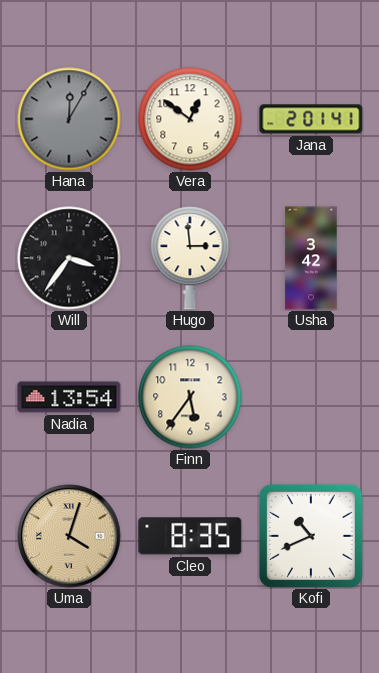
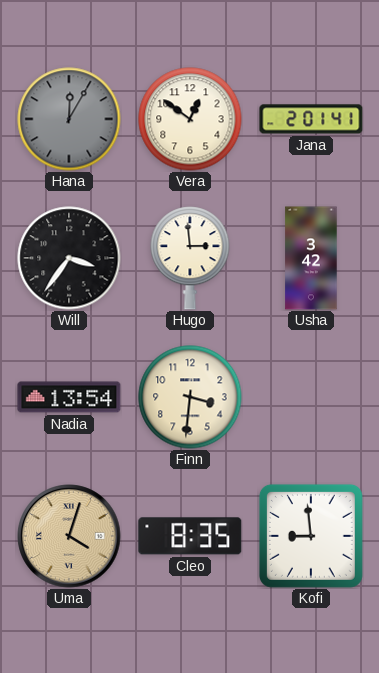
Finn: 5:36 -> 3:31
Kofi: 10:41 -> 8:59
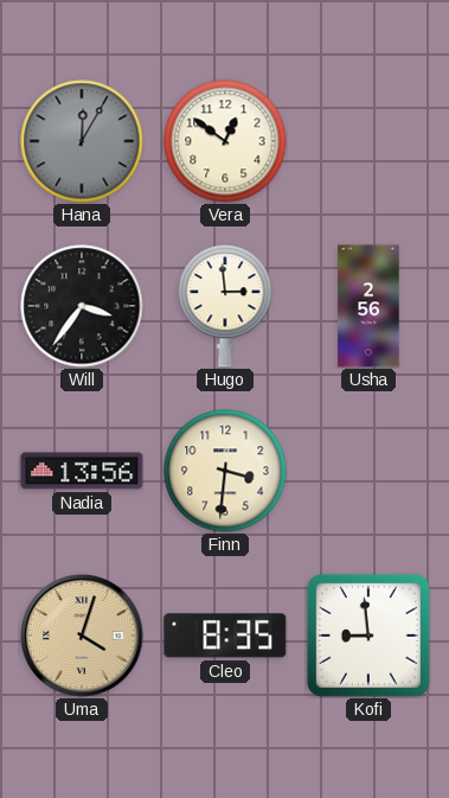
Jana: 2:01 -> none
Usha: 3:42 -> 2:56
Nadia: 13:54 -> 13:56
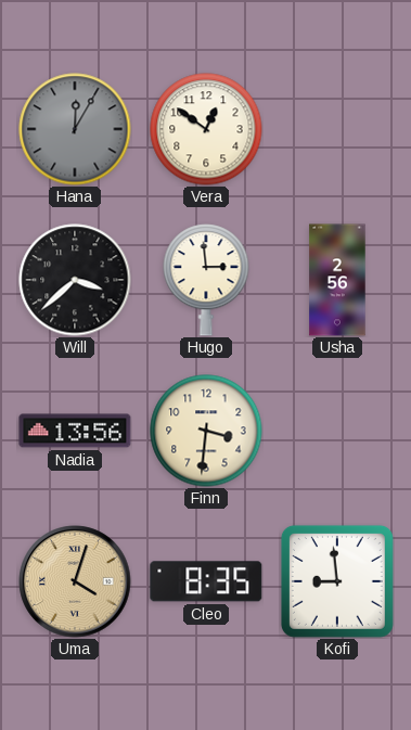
Will: 3:36 -> 3:38
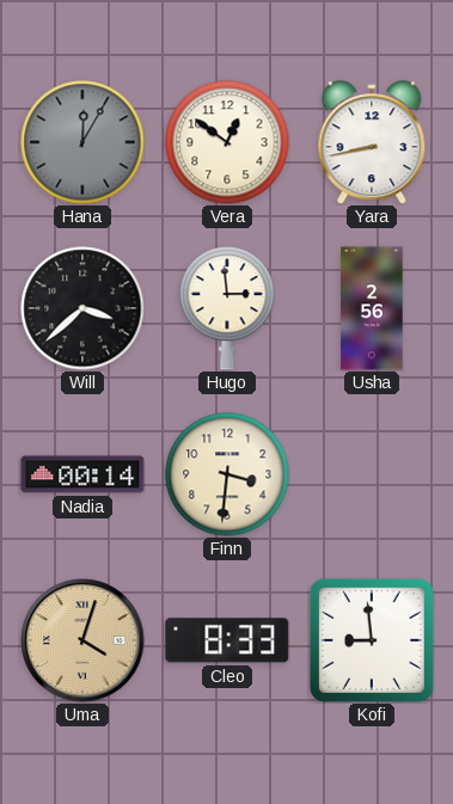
Yara: none -> 8:43
Nadia: 13:56 -> 00:14
Cleo: 8:35 -> 8:33
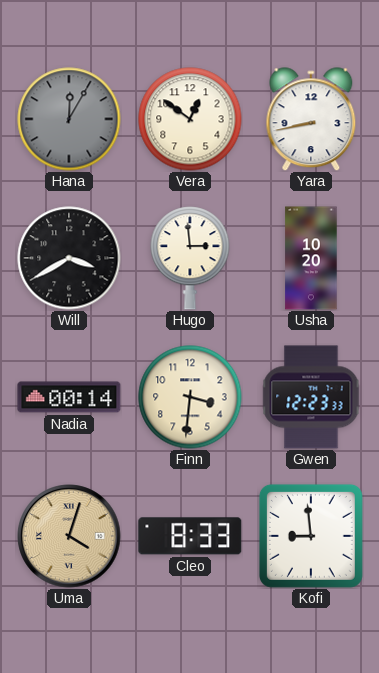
Will: 3:38 -> 3:40
Usha: 2:56 -> 10:20
Gwen: none -> 12:23
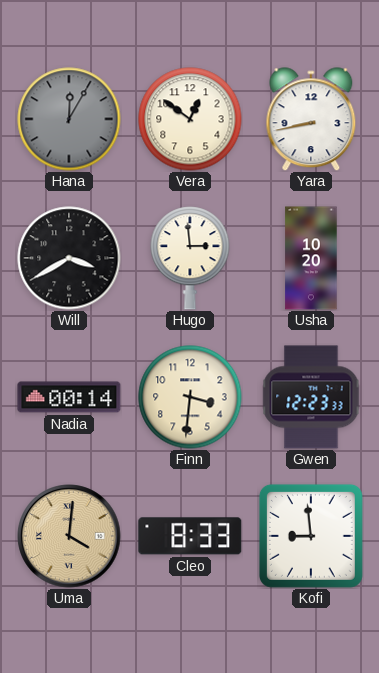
Uma: 4:03 -> 4:01
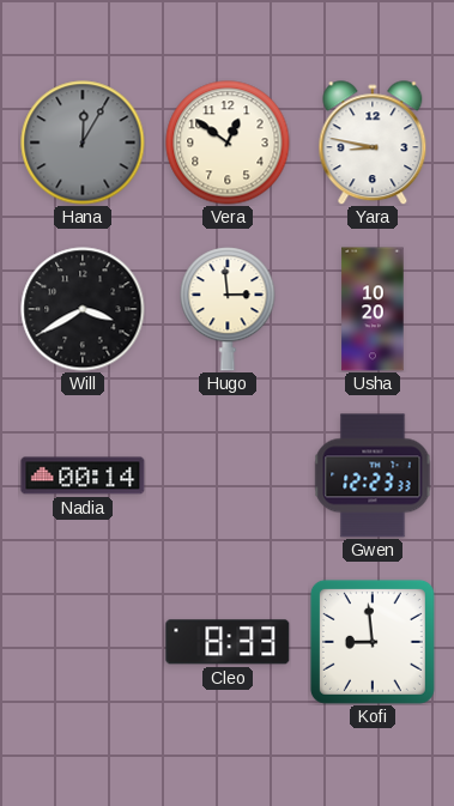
Yara: 8:43 -> 8:47
Finn: 3:31 -> none
Uma: 4:01 -> none
